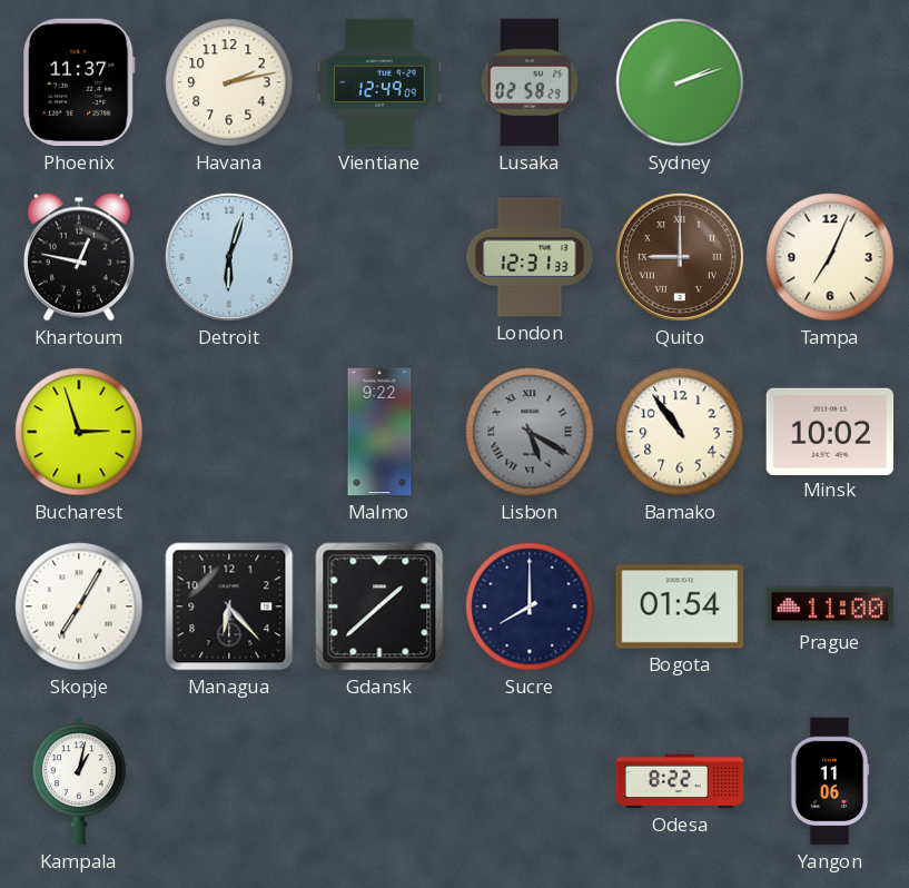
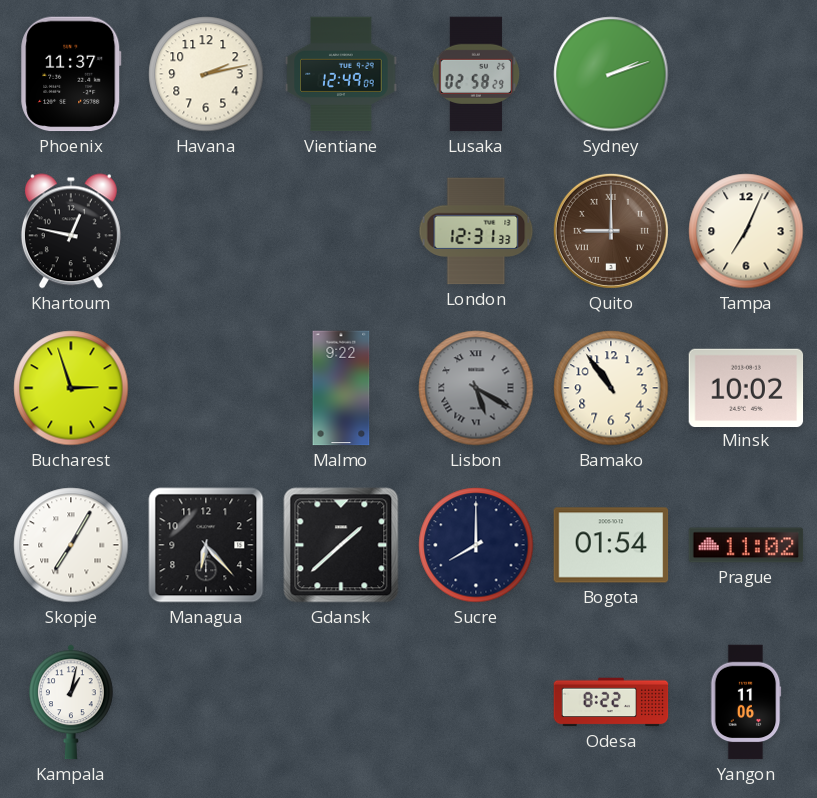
Detroit: 6:03 -> none
Prague: 11:00 -> 11:02
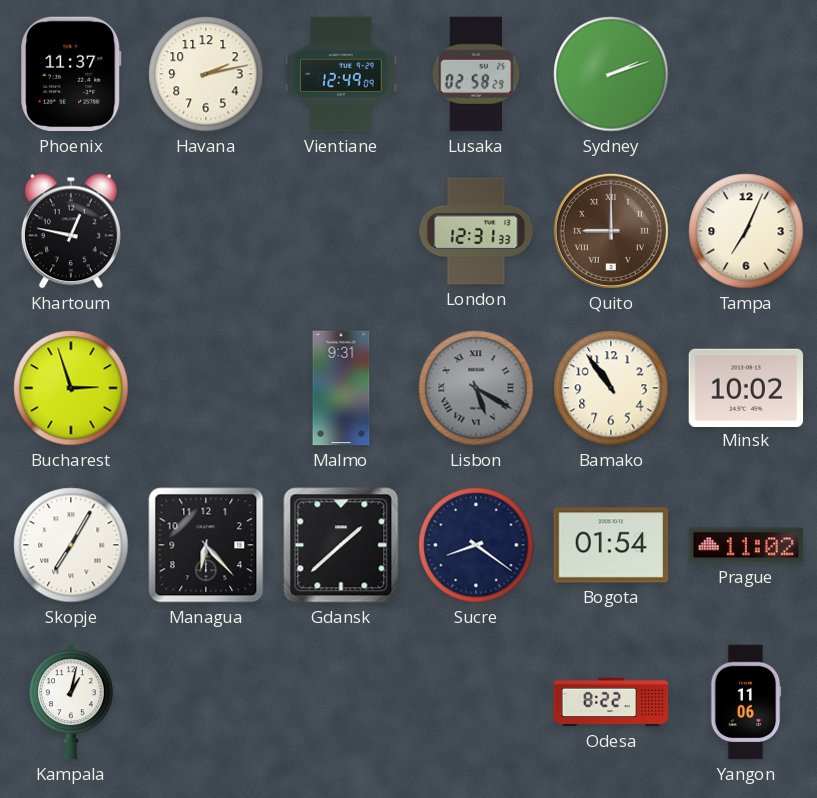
Malmo: 9:22 -> 9:31
Sucre: 8:00 -> 8:21
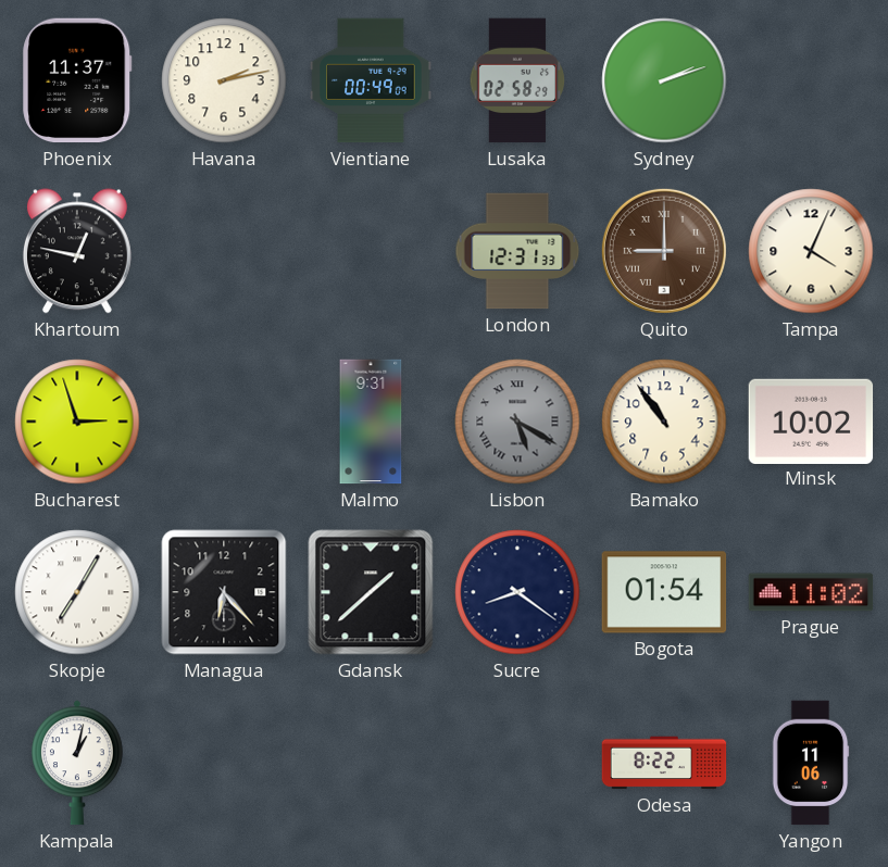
Vientiane: 12:49 -> 00:49
Tampa: 7:04 -> 4:04
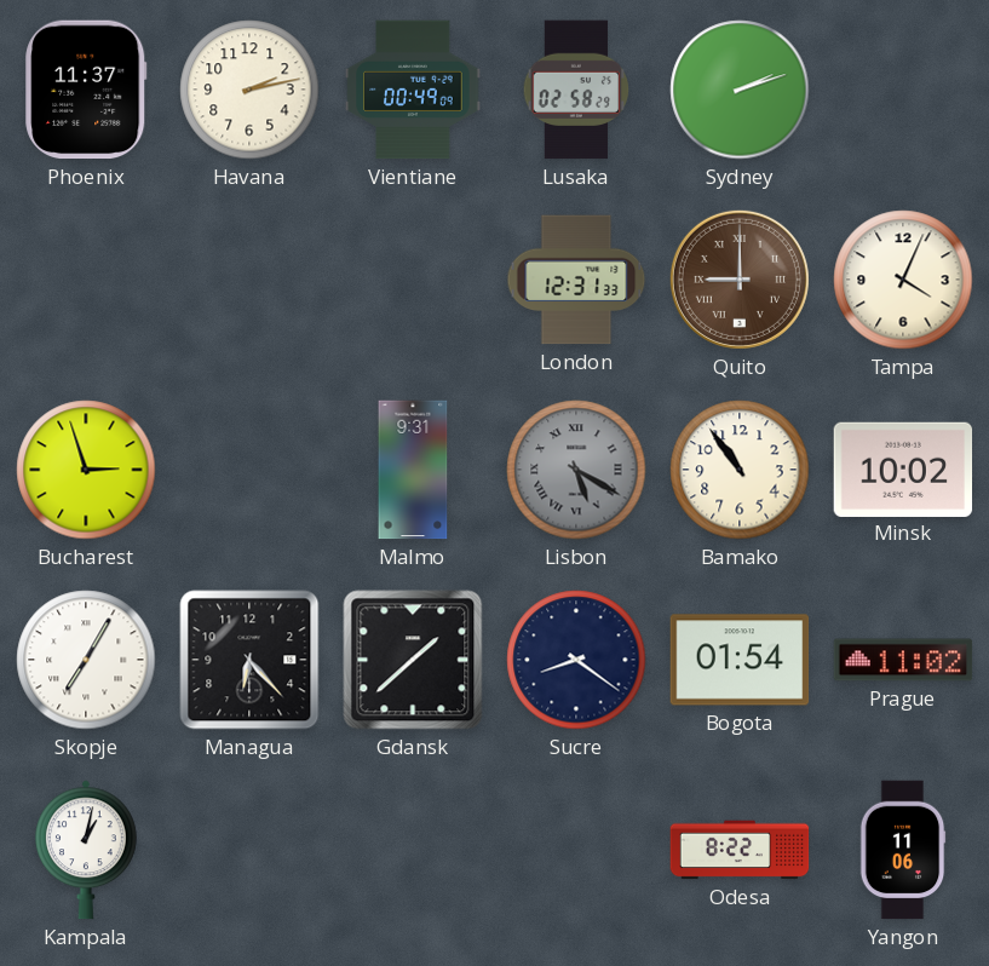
Khartoum: 12:47 -> none
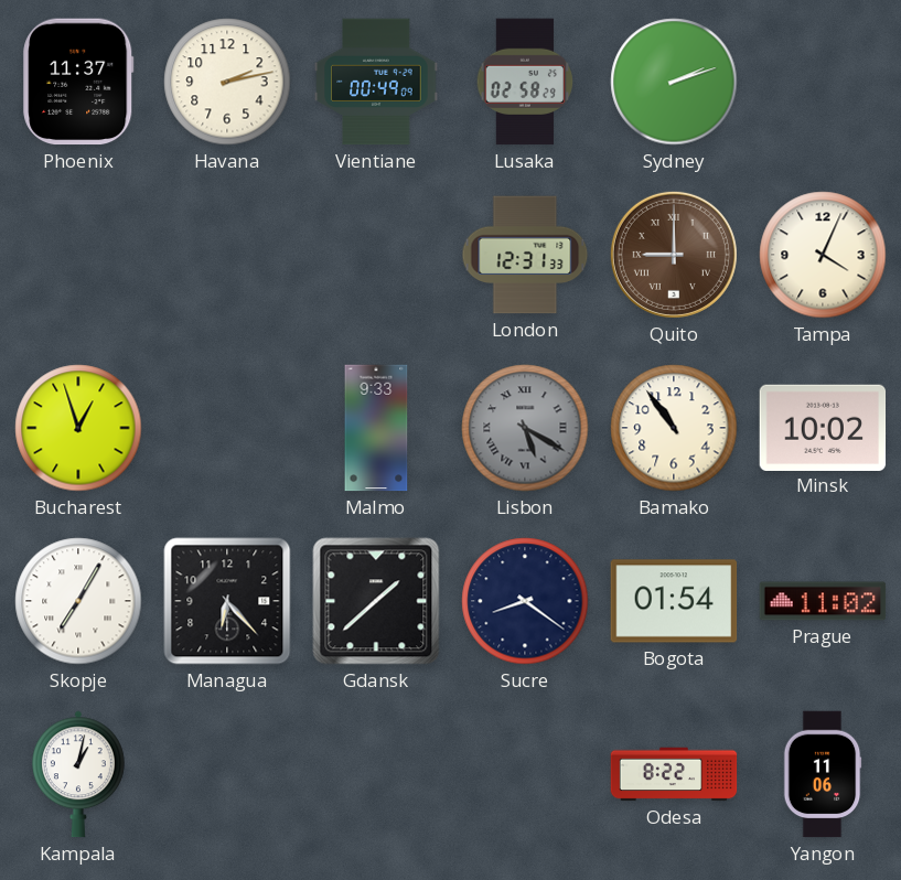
Bucharest: 2:57 -> 12:57
Malmo: 9:31 -> 9:33
